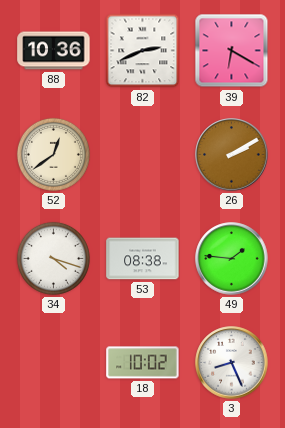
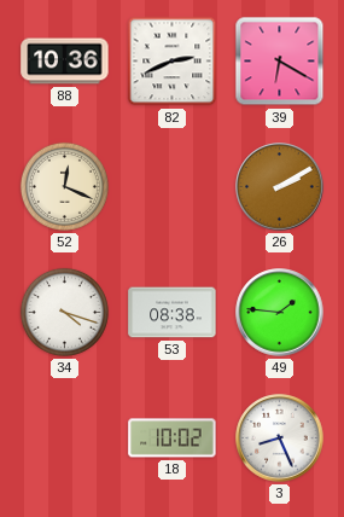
52: 12:39 -> 12:19
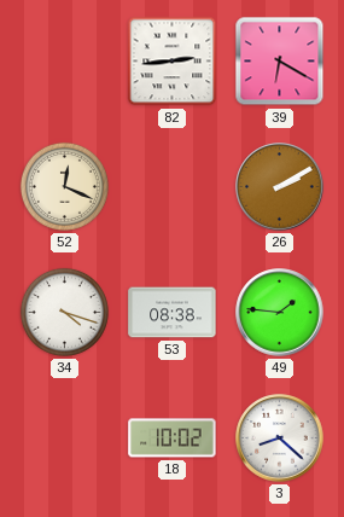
88: 10:36 -> none
82: 2:41 -> 2:44
3: 8:26 -> 8:22
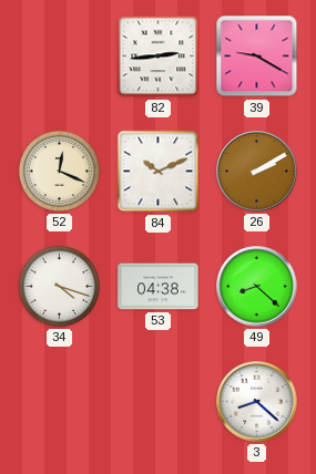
39: 6:20 -> 9:20
84: none -> 10:11
53: 08:38 -> 04:38
49: 1:46 -> 8:22
18: 10:02 -> none
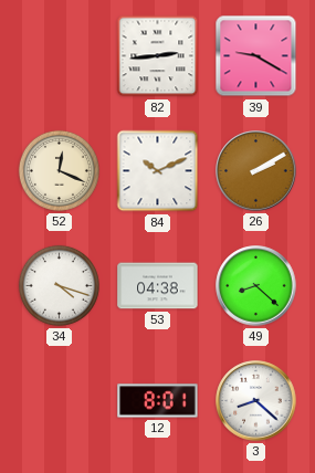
12: none -> 8:01
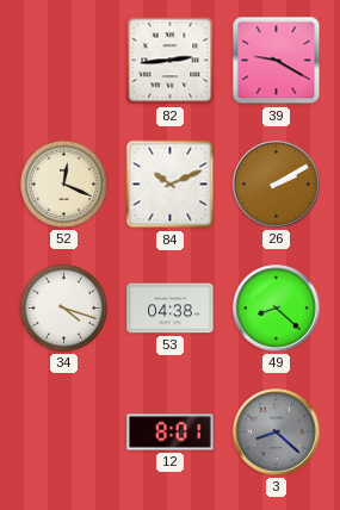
3 dial: white -> grey
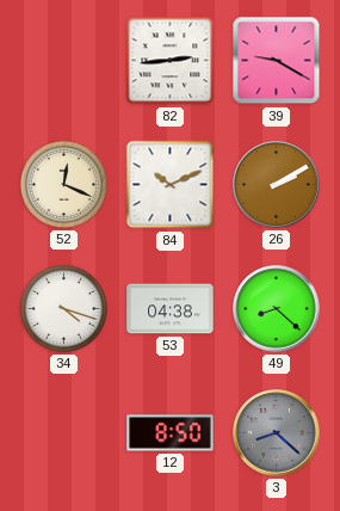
12: 8:01 -> 8:50
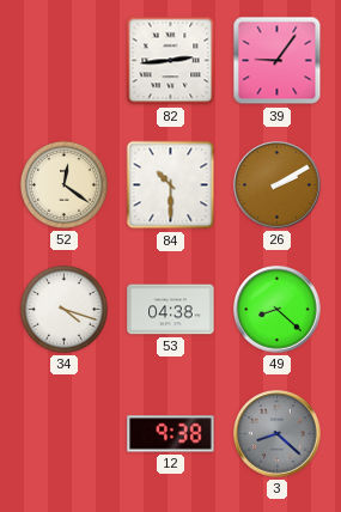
39: 9:20 -> 9:06
52: 12:19 -> 12:21
84: 10:11 -> 10:30
12: 8:50 -> 9:38
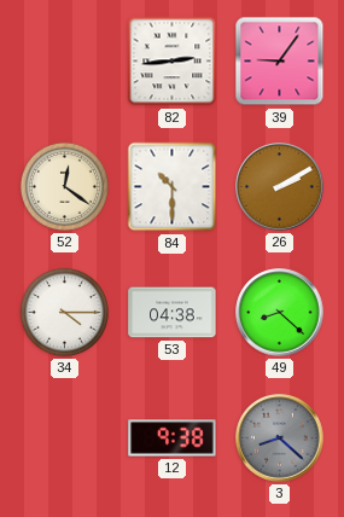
34: 4:18 -> 4:15
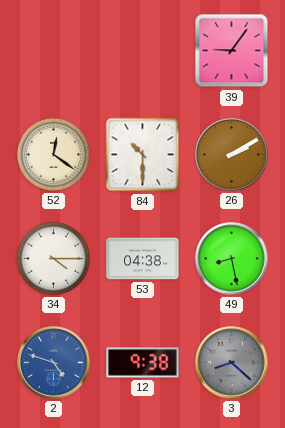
82: 2:44 -> none
49: 8:22 -> 8:28
2: none -> 4:48
